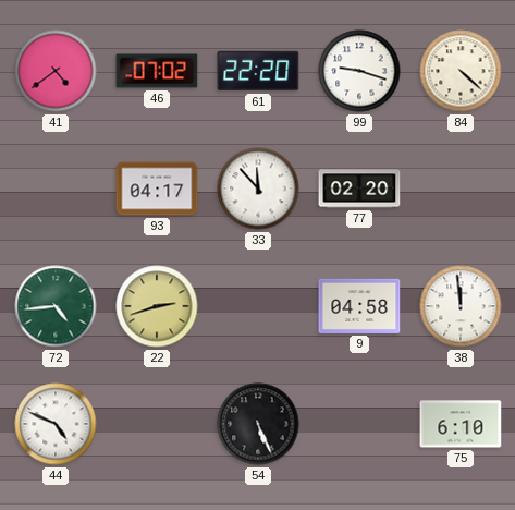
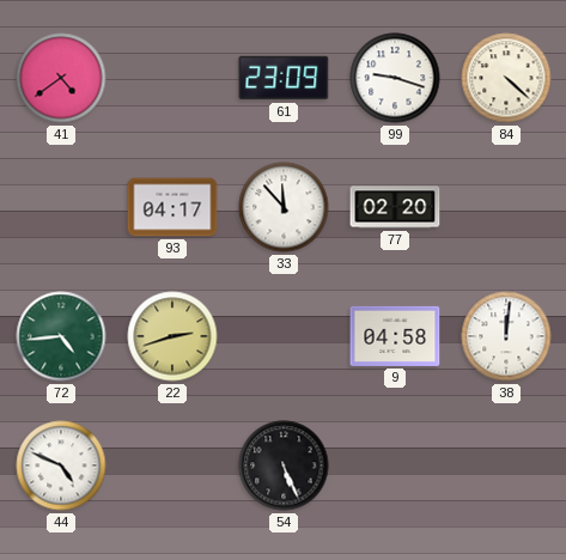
46: 07:02 -> none
61: 22:20 -> 23:09
38: 11:59 -> 12:01
75: 6:10 -> none
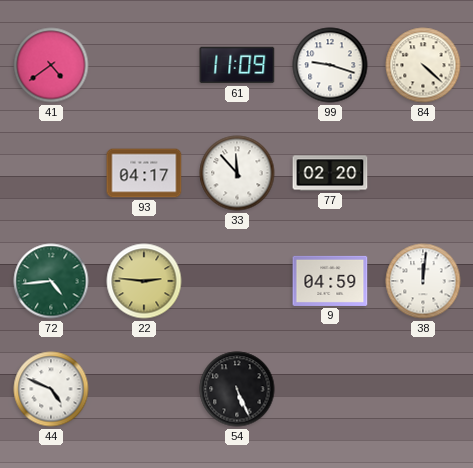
61: 23:09 -> 11:09
22: 2:42 -> 2:46
9: 04:58 -> 04:59
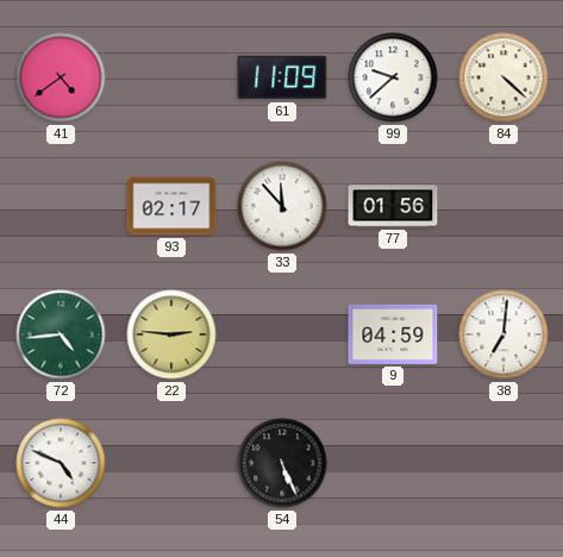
99: 9:18 -> 9:38
93: 04:17 -> 02:17
77: 02:20 -> 01:56
38: 12:01 -> 7:01
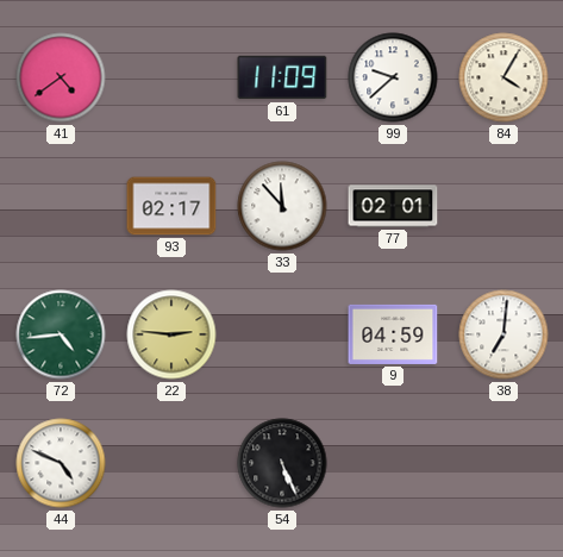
84: 4:22 -> 4:05
77: 01:56 -> 02:01
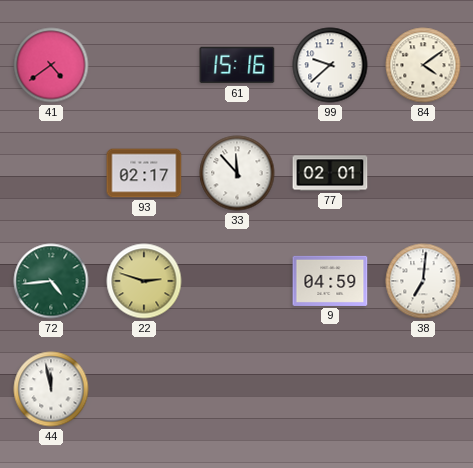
61: 11:09 -> 15:16
84: 4:05 -> 4:09
22: 2:46 -> 2:48
44: 4:49 -> 11:58
54: 5:26 -> none
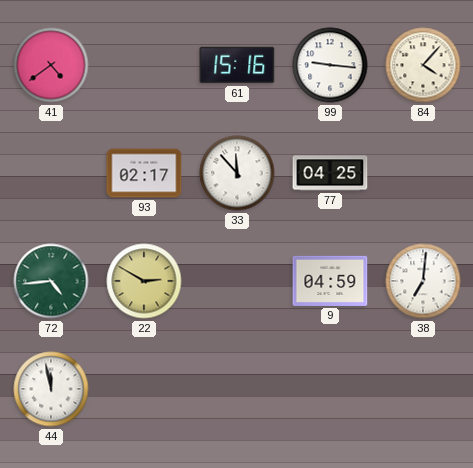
99: 9:38 -> 9:16
84: 4:09 -> 4:07
77: 02:01 -> 04:25
22: 2:48 -> 2:50
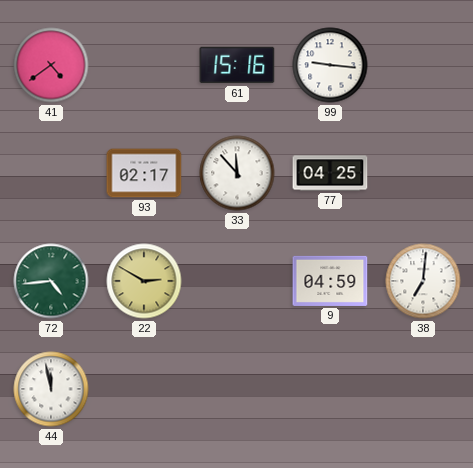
84: 4:07 -> none
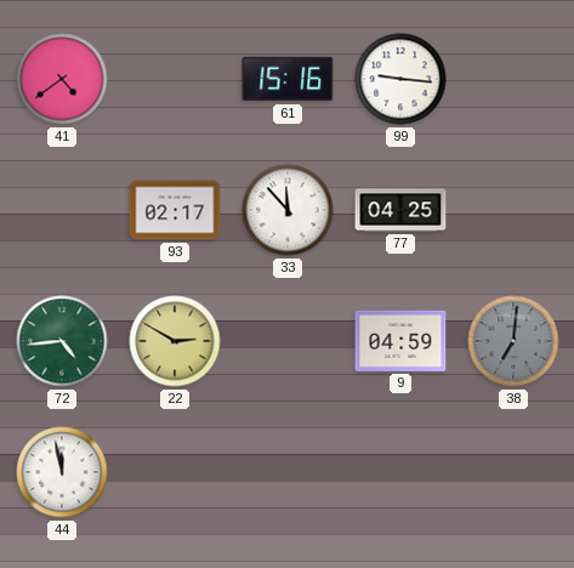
38 dial: white -> grey
